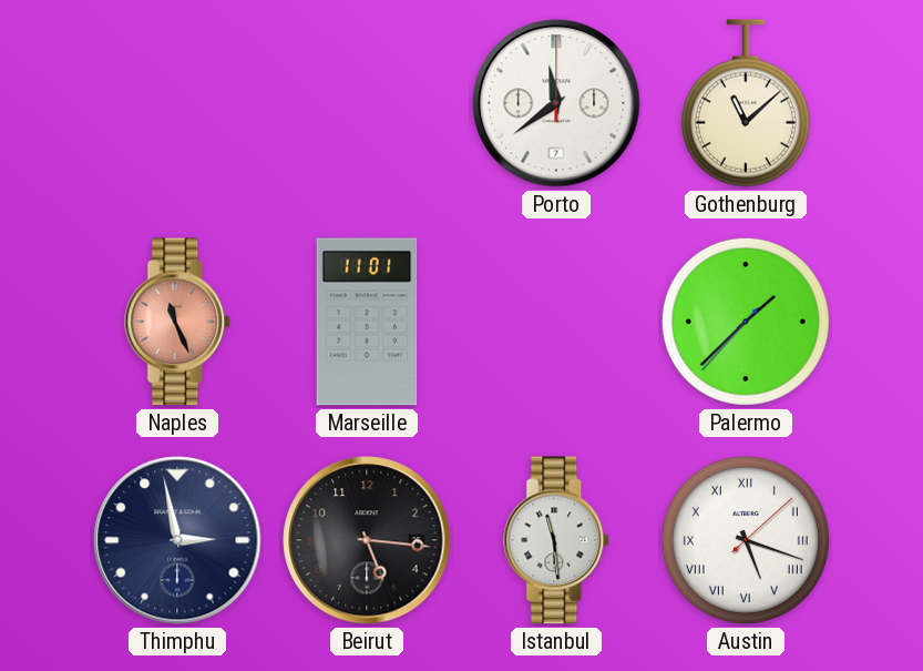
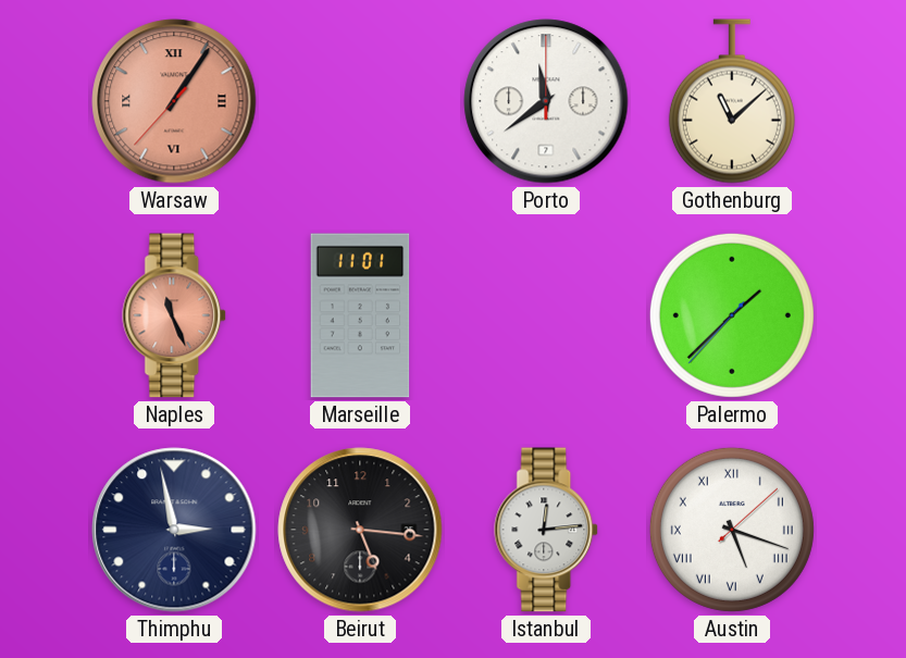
Warsaw: none -> 1:05
Istanbul: 11:29 -> 12:14
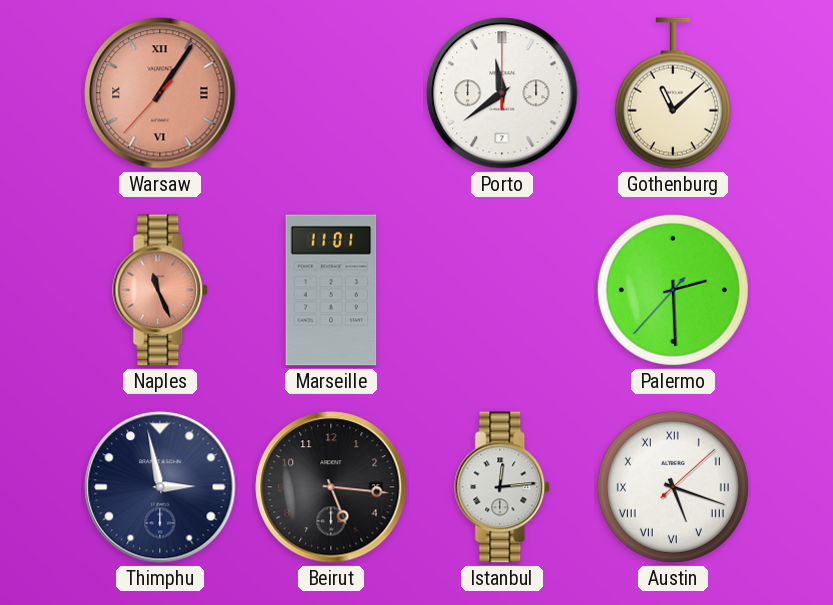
Palermo: 1:37 -> 2:29
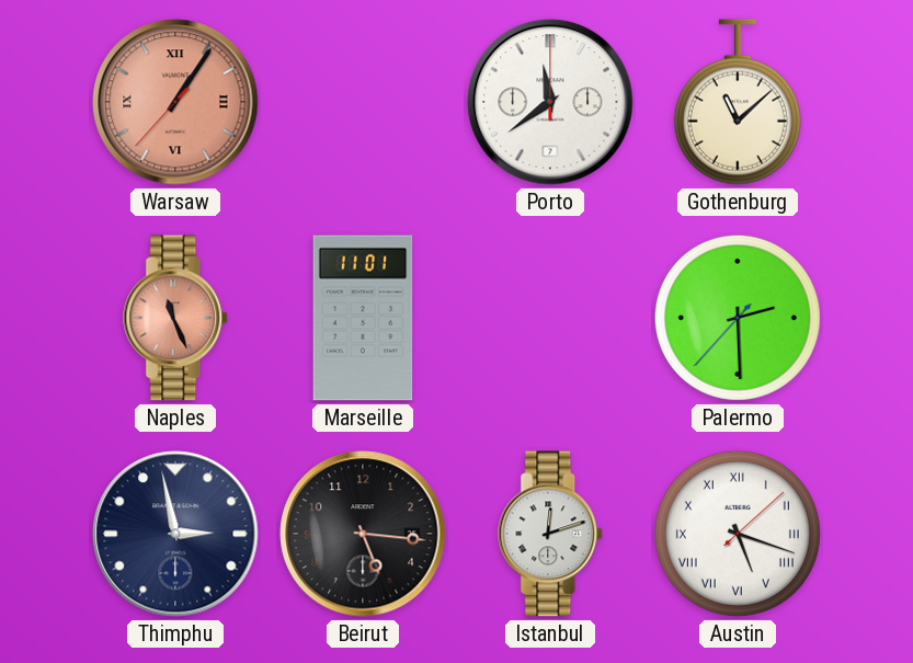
Istanbul: 12:14 -> 12:12
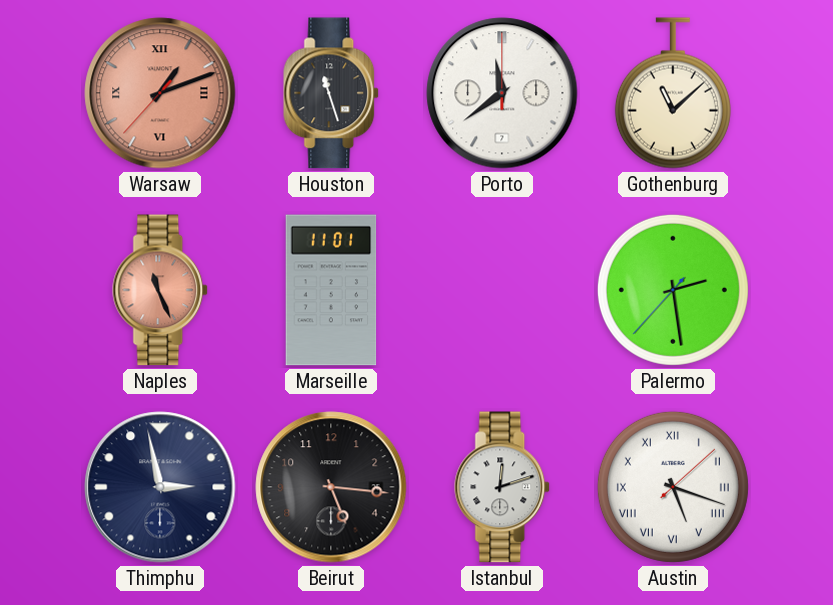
Warsaw: 1:05 -> 1:11
Houston: none -> 11:27
Palermo: 2:29 -> 2:28
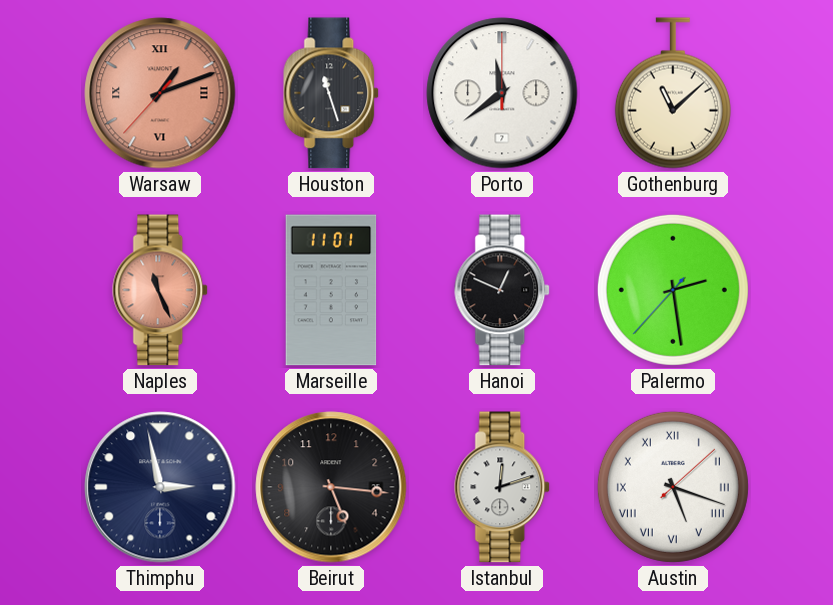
Hanoi: none -> 12:49
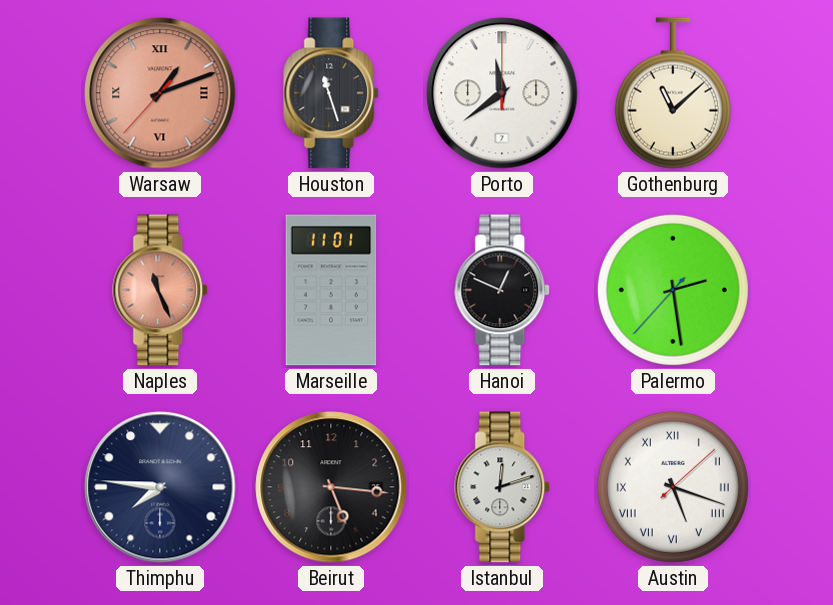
Thimphu: 2:58 -> 7:46
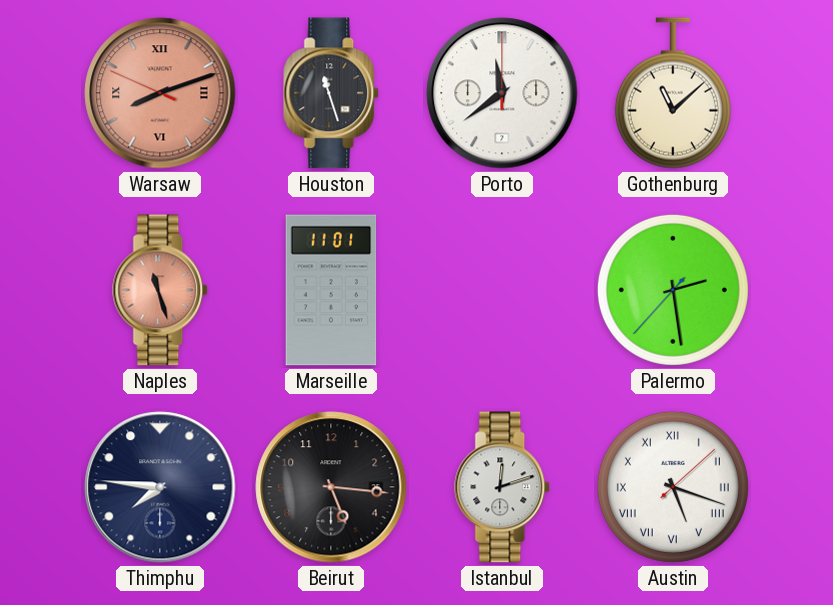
Warsaw: 1:11 -> 8:11
Naples: 11:26 -> 11:27
Hanoi: 12:49 -> none
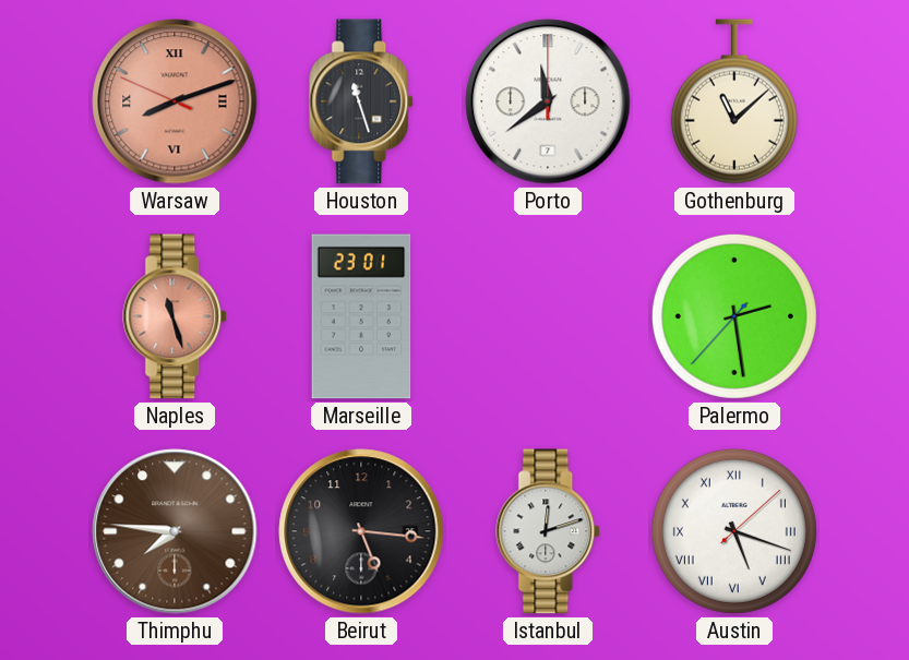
Marseille: 11:01 -> 23:01
Thimphu dial: navy -> brown
